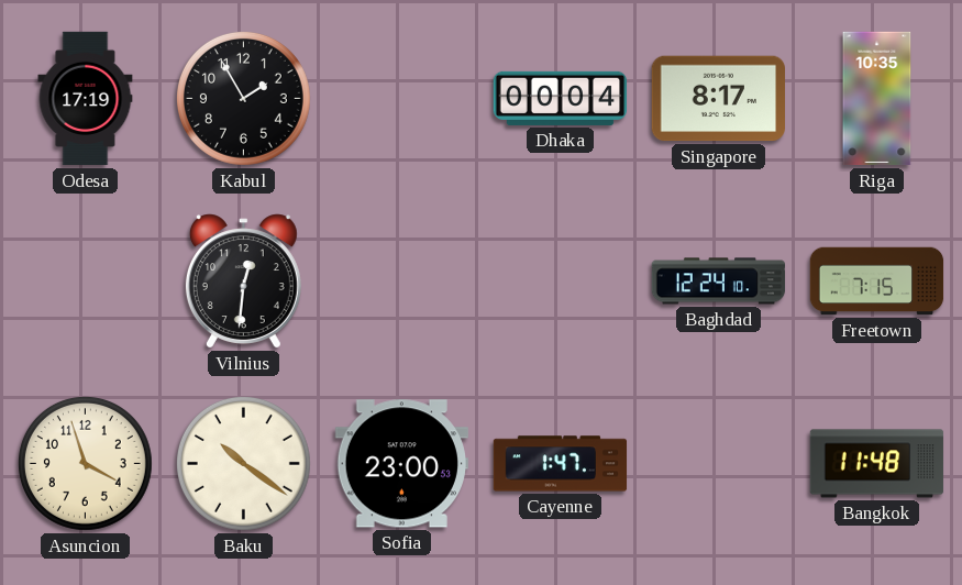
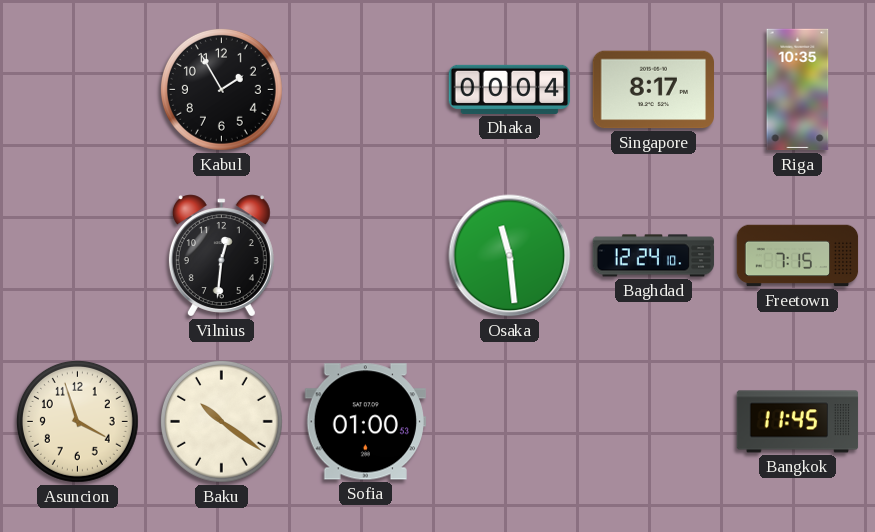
Odesa: 17:19 -> none
Osaka: none -> 11:29
Sofia: 23:00 -> 01:00
Cayenne: 1:47 -> none
Bangkok: 11:48 -> 11:45
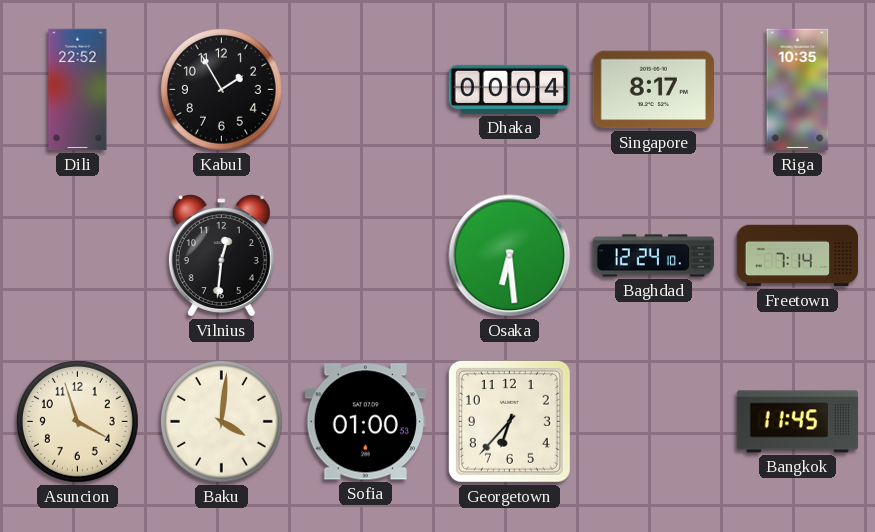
Dili: none -> 22:52
Osaka: 11:29 -> 6:29
Freetown: 7:15 -> 7:14
Baku: 10:21 -> 4:01
Georgetown: none -> 6:37
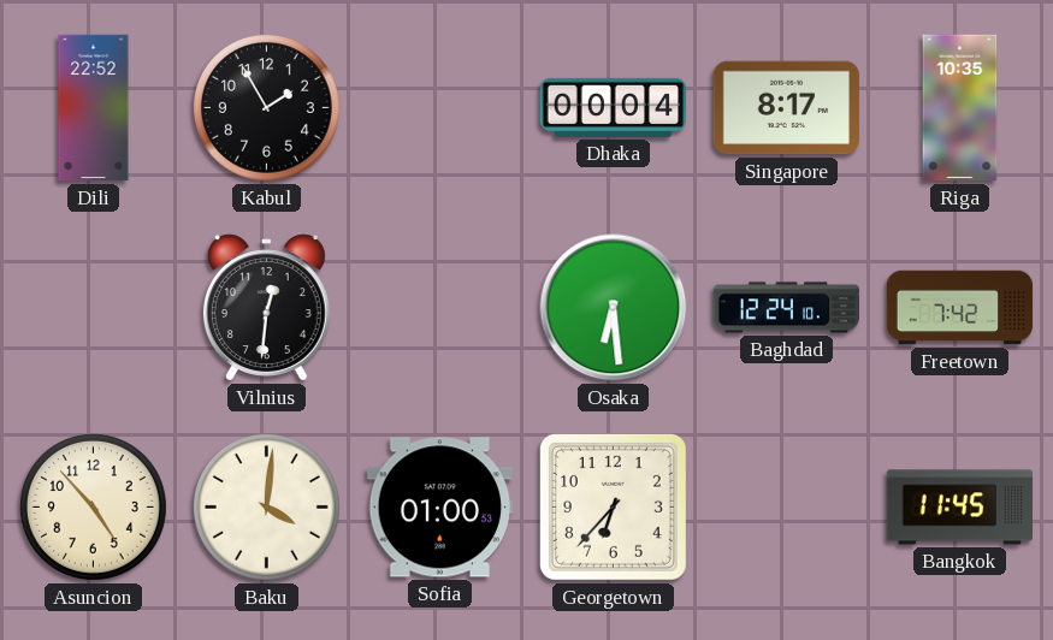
Freetown: 7:14 -> 7:42
Asuncion: 3:57 -> 4:53
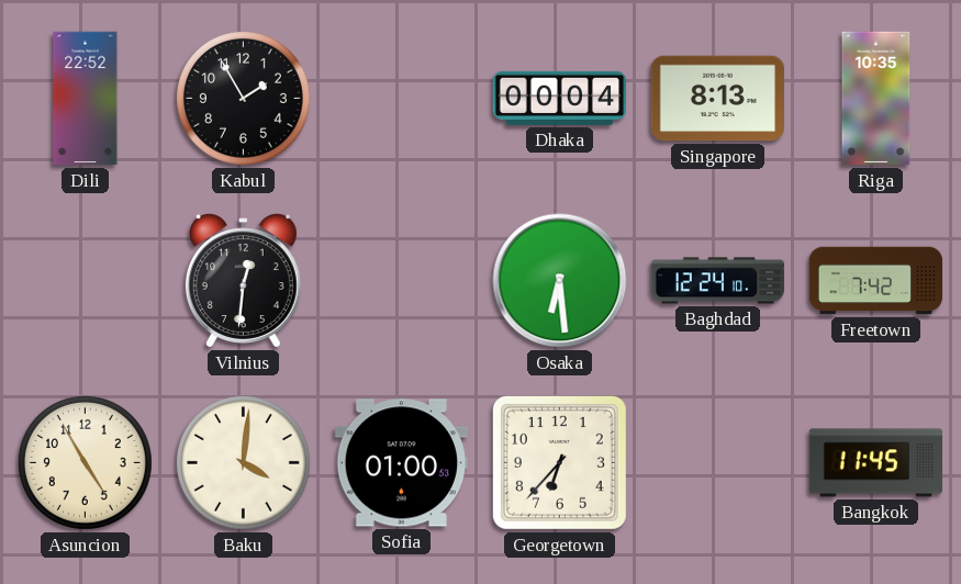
Singapore: 8:17 -> 8:13
Asuncion: 4:53 -> 4:55
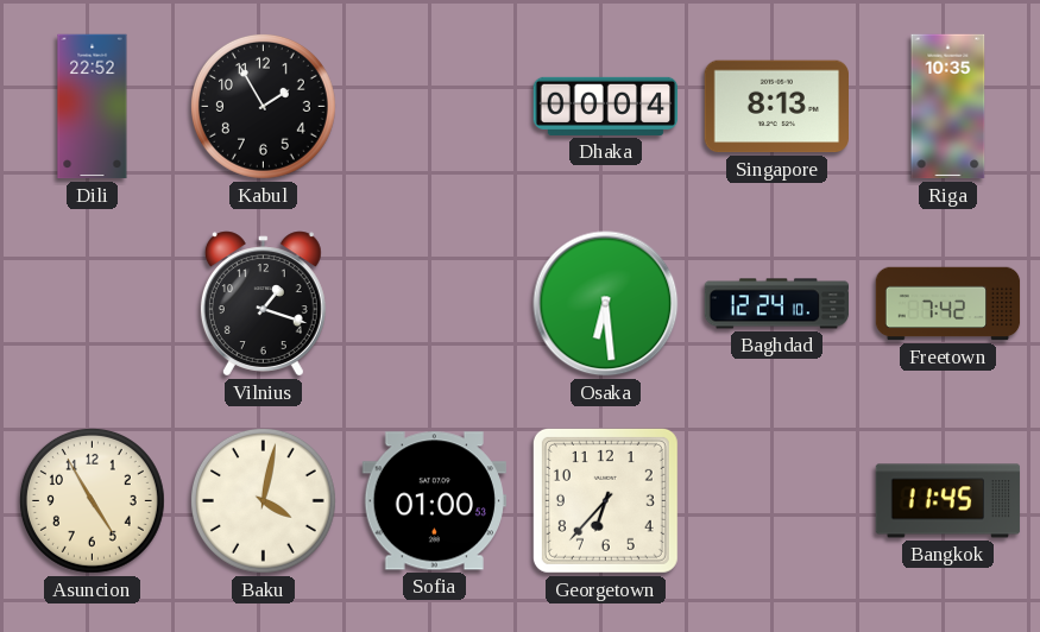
Vilnius: 12:31 -> 1:18
Baku: 4:01 -> 4:02
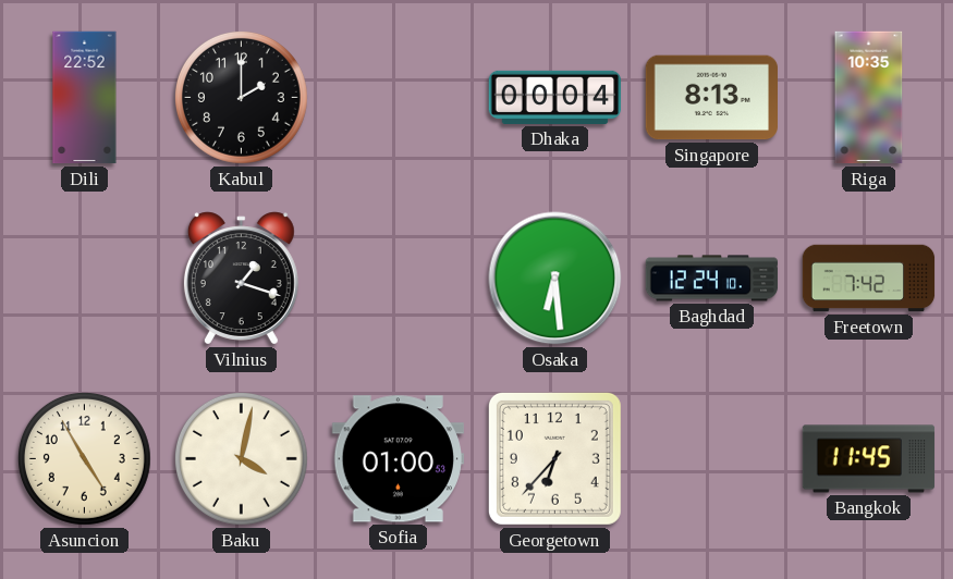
Kabul: 1:55 -> 2:00
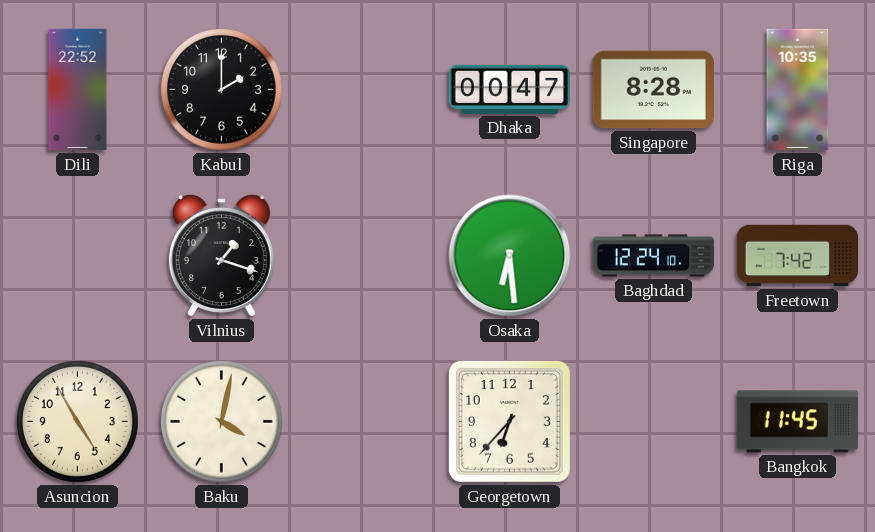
Dhaka: 00:04 -> 00:47
Singapore: 8:13 -> 8:28
Sofia: 01:00 -> none
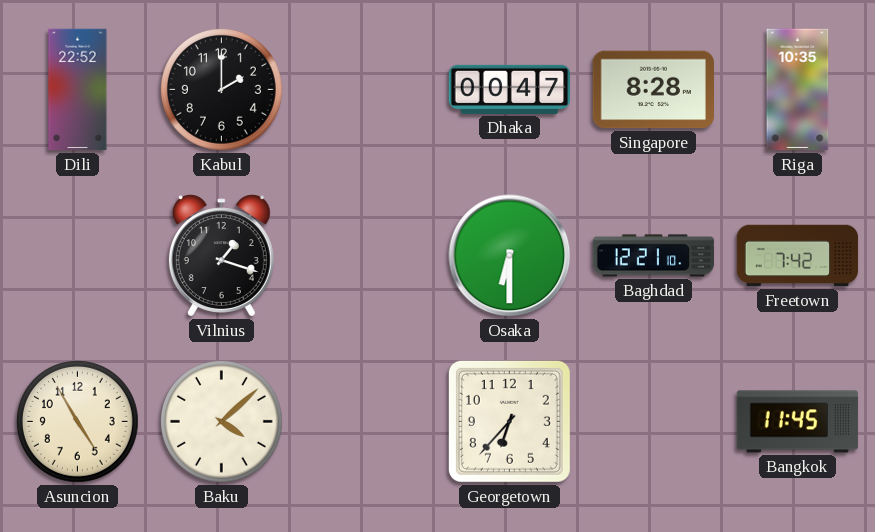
Osaka: 6:29 -> 6:30
Baghdad: 12:24 -> 12:21
Baku: 4:02 -> 4:08
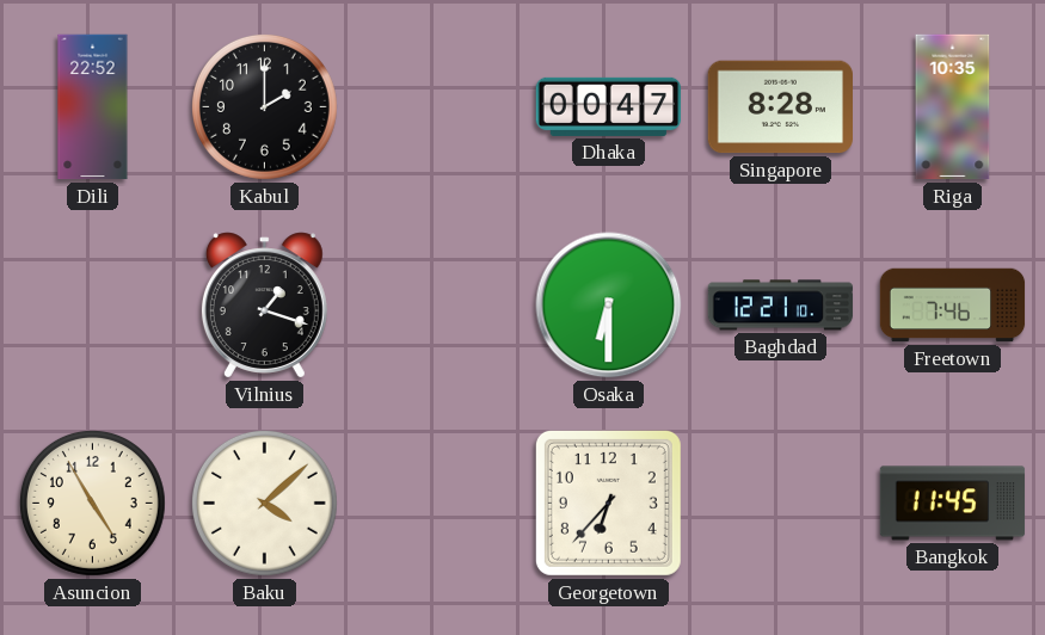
Freetown: 7:42 -> 7:46
